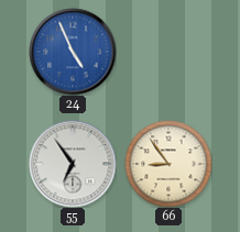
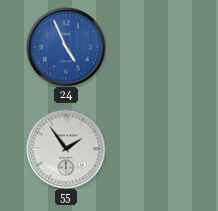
55: 6:54 -> 1:54
66: 8:54 -> none
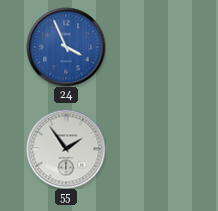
24: 4:56 -> 3:56
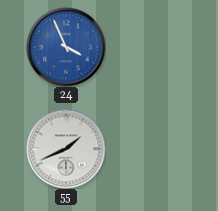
55: 1:54 -> 1:41
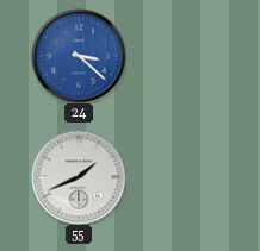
24: 3:56 -> 3:22
